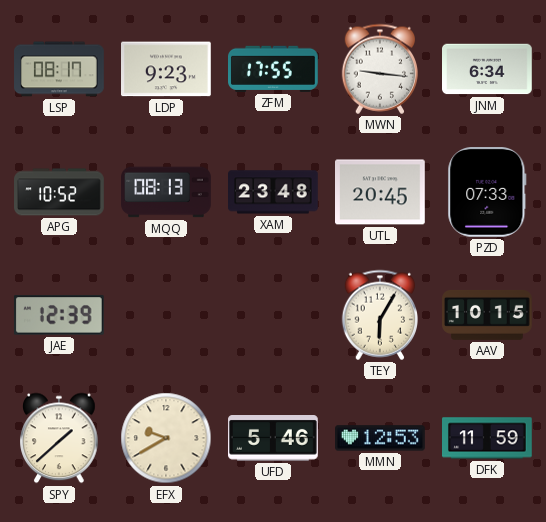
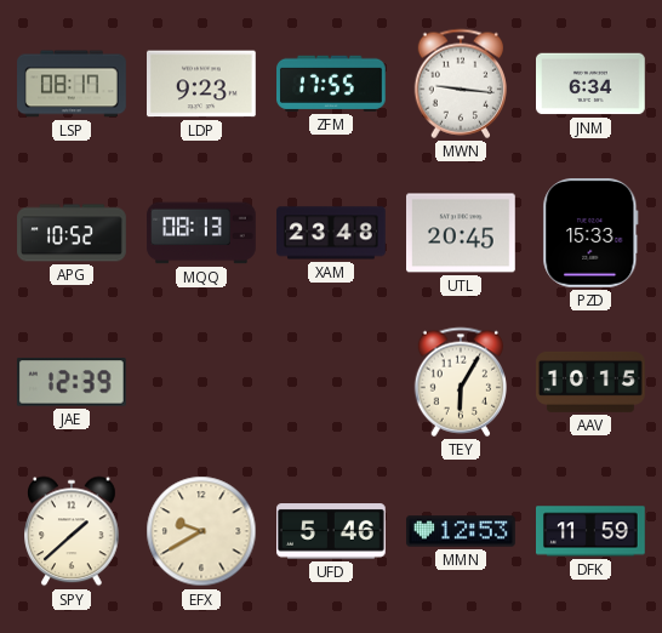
PZD: 07:33 -> 15:33
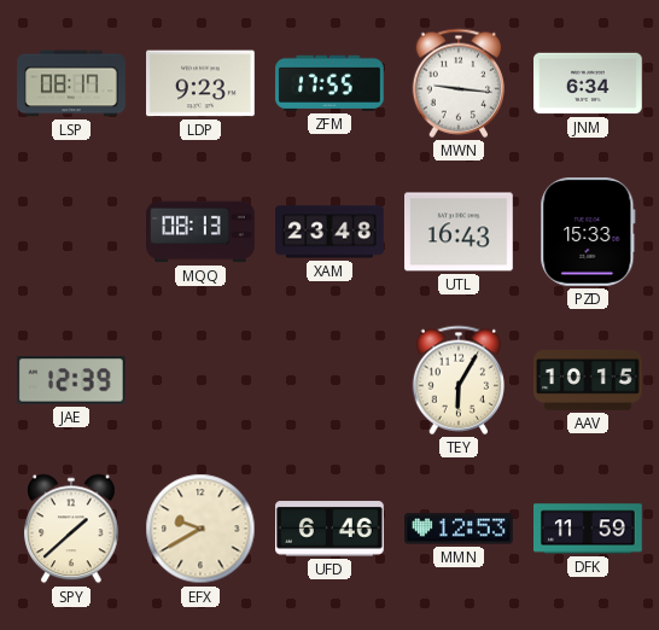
APG: 10:52 -> none
UTL: 20:45 -> 16:43
UFD: 5:46 -> 6:46
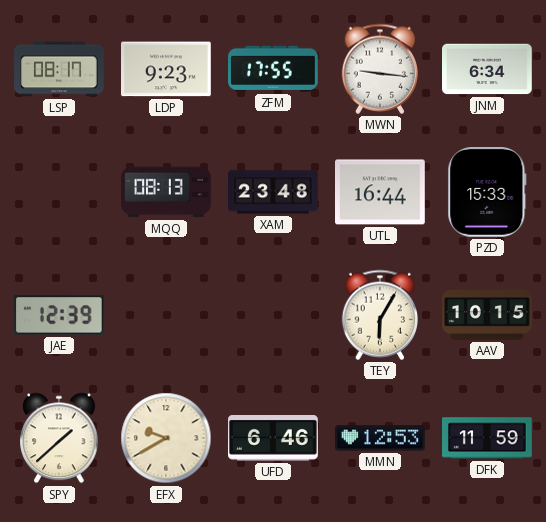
UTL: 16:43 -> 16:44
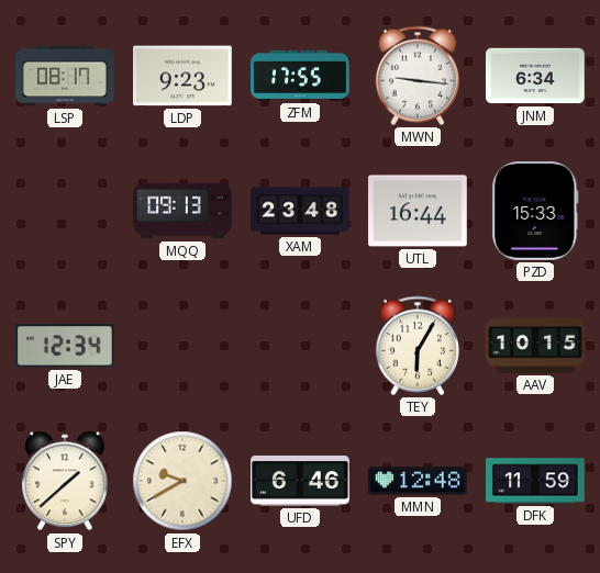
MQQ: 08:13 -> 09:13
JAE: 12:39 -> 12:34
MMN: 12:53 -> 12:48
